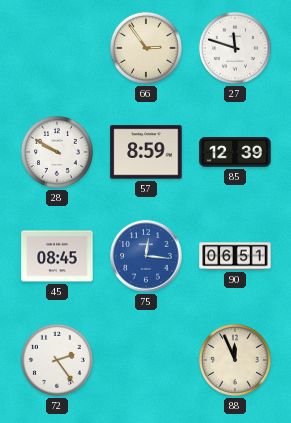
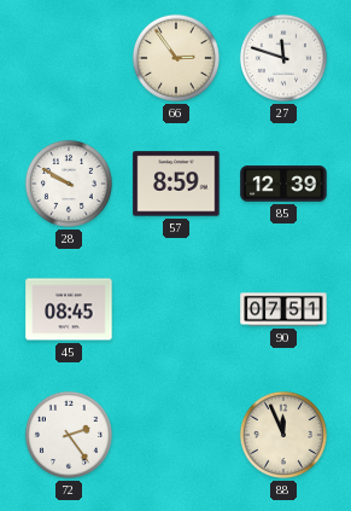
75: 12:16 -> none
90: 06:51 -> 07:51
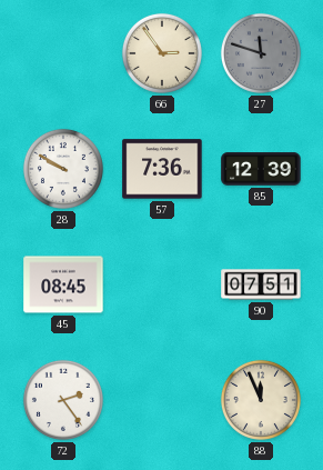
27 dial: white -> grey
57: 8:59 -> 7:36
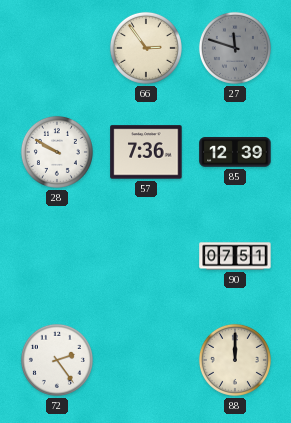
45: 08:45 -> none
88: 11:56 -> 12:00
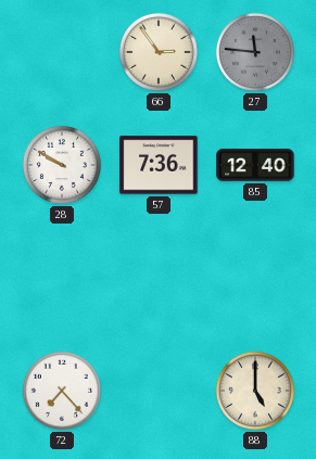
27: 11:48 -> 11:46
85: 12:39 -> 12:40
90: 07:51 -> none
72: 2:24 -> 7:23
88: 12:00 -> 5:00
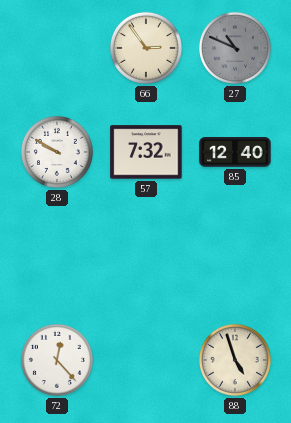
27: 11:46 -> 10:49
57: 7:36 -> 7:32
72: 7:23 -> 12:23
88: 5:00 -> 4:57
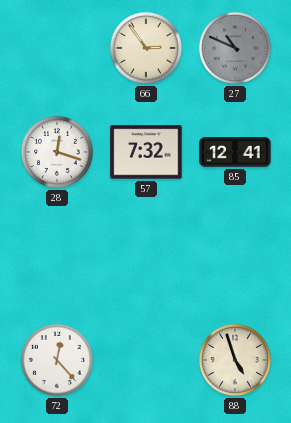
28: 9:50 -> 12:18
85: 12:40 -> 12:41
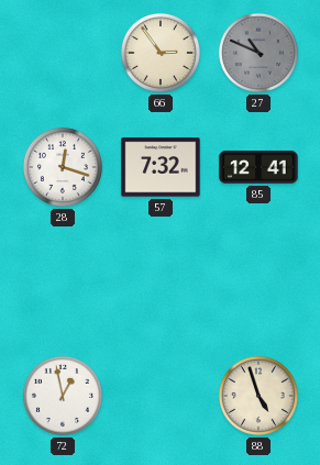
72: 12:23 -> 12:58
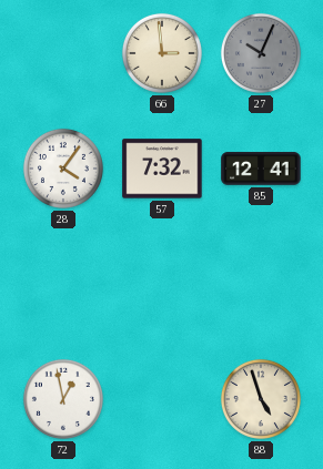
66: 2:54 -> 2:59
27: 10:49 -> 10:04
28: 12:18 -> 4:06
